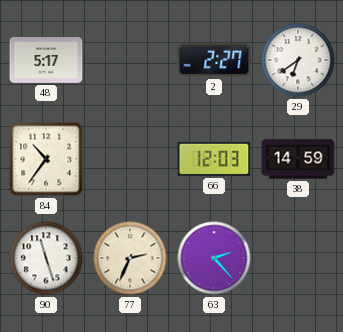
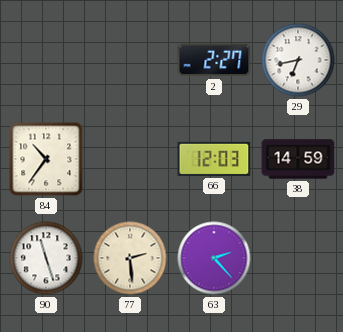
48: 5:17 -> none
29: 6:39 -> 6:43
77: 2:34 -> 2:29
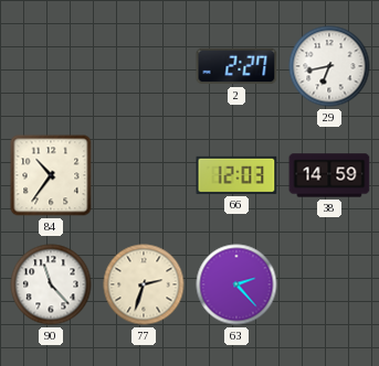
90: 11:27 -> 11:23
77: 2:29 -> 2:33
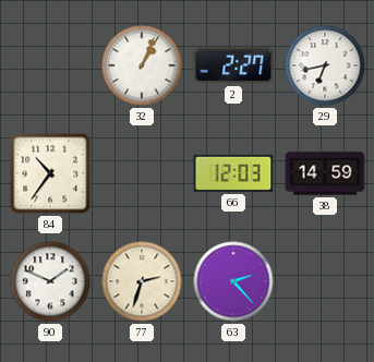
32: none -> 1:04
90: 11:23 -> 1:49
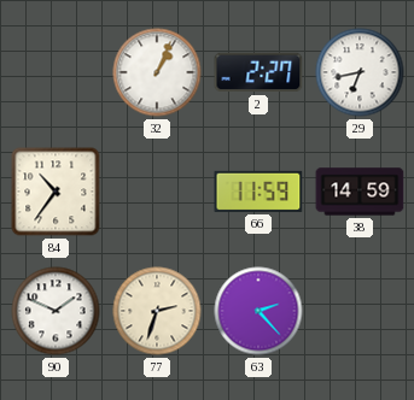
66: 12:03 -> 11:59
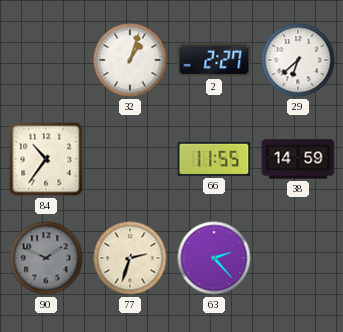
32: 1:04 -> 1:03
29: 6:43 -> 6:38
66: 11:59 -> 11:55
90 dial: white -> grey
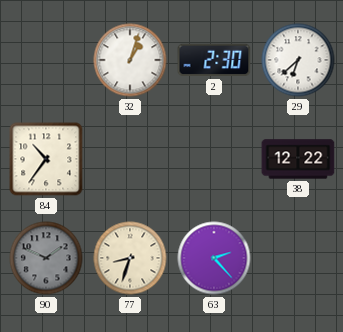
2: 2:27 -> 2:30
66: 11:55 -> none
38: 14:59 -> 12:22
77: 2:33 -> 8:33
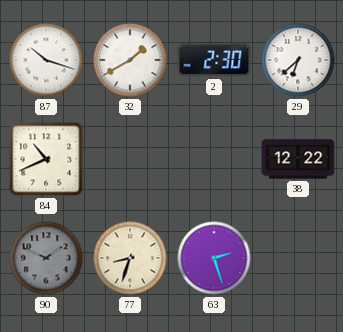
87: none -> 10:18
32: 1:03 -> 1:40
84: 10:36 -> 10:41
63: 2:23 -> 2:27
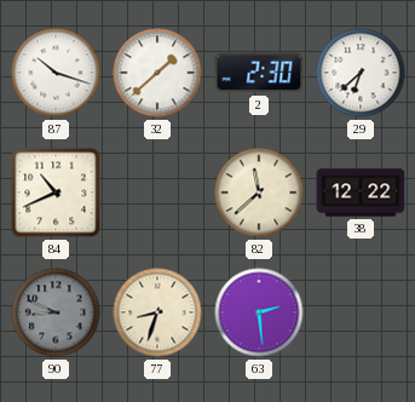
32: 1:40 -> 1:38
82: none -> 11:38
90: 1:49 -> 8:49
63: 2:27 -> 2:29
